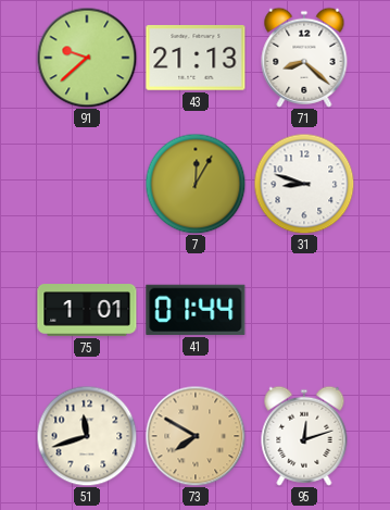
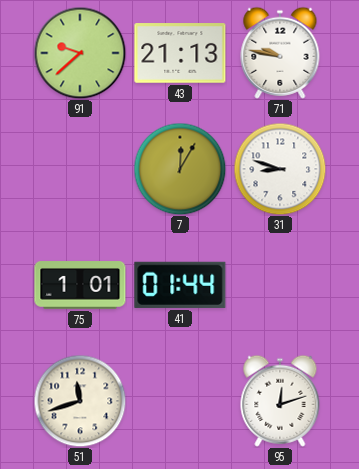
71: 8:22 -> 9:47
73: 7:50 -> none
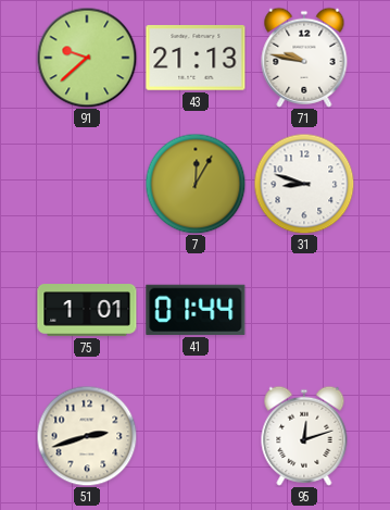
51: 11:42 -> 2:42
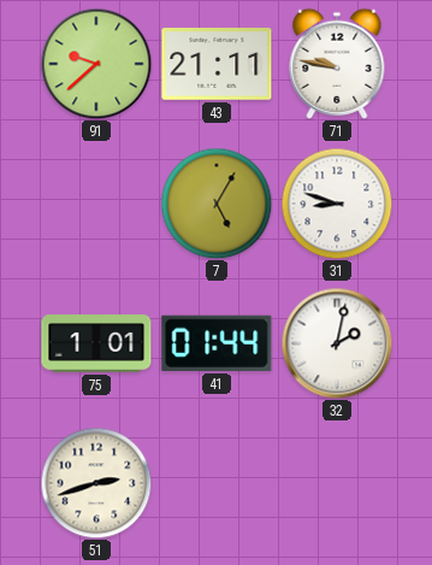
43: 21:13 -> 21:11
7: 12:05 -> 5:05
32: none -> 2:02
95: 12:12 -> none
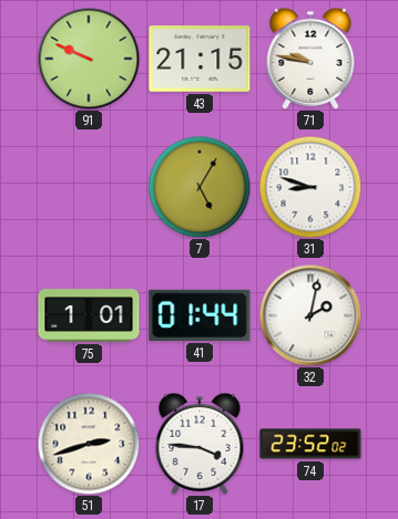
91: 9:38 -> 9:49
43: 21:11 -> 21:15
17: none -> 3:46
74: none -> 23:52
